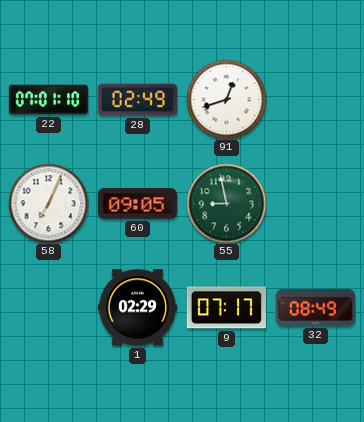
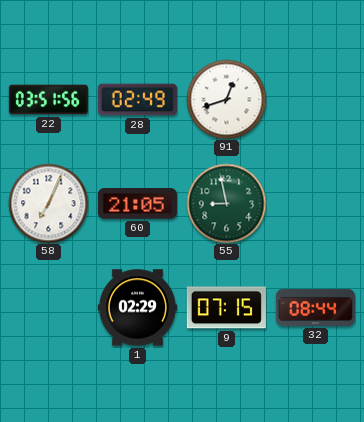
22: 07:01 -> 03:51
60: 09:05 -> 21:05
9: 07:17 -> 07:15
32: 08:49 -> 08:44
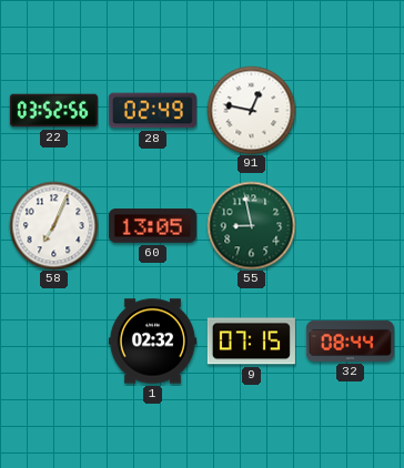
22: 03:51 -> 03:52
91: 12:42 -> 12:47
60: 21:05 -> 13:05
1: 02:29 -> 02:32
